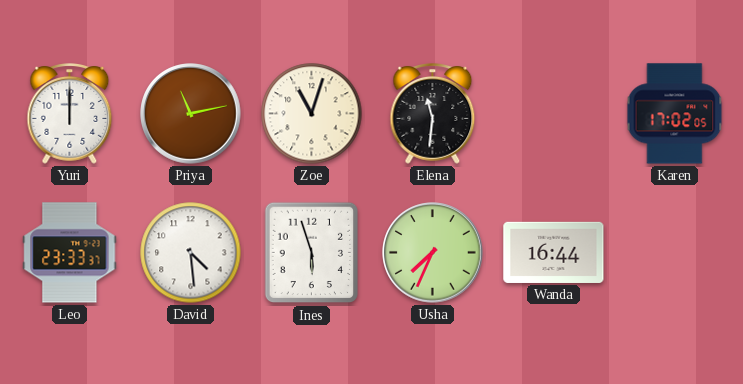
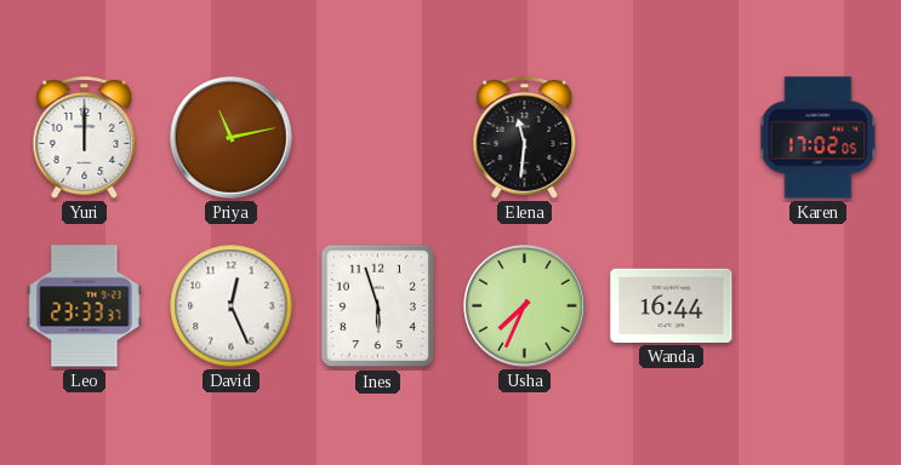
Zoe: 11:03 -> none
David: 4:29 -> 12:26
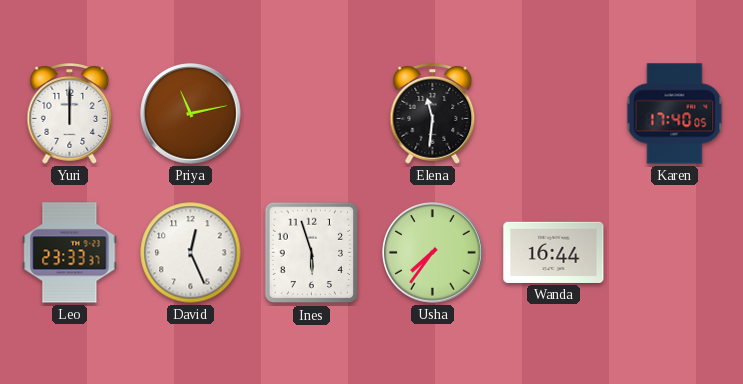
Karen: 17:02 -> 17:40
Usha: 7:34 -> 7:36
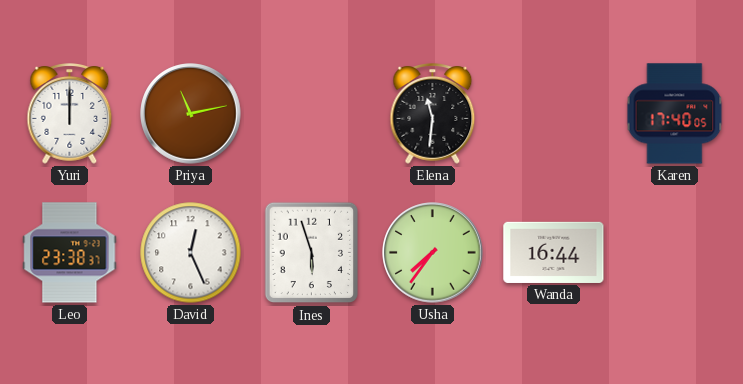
Leo: 23:33 -> 23:38
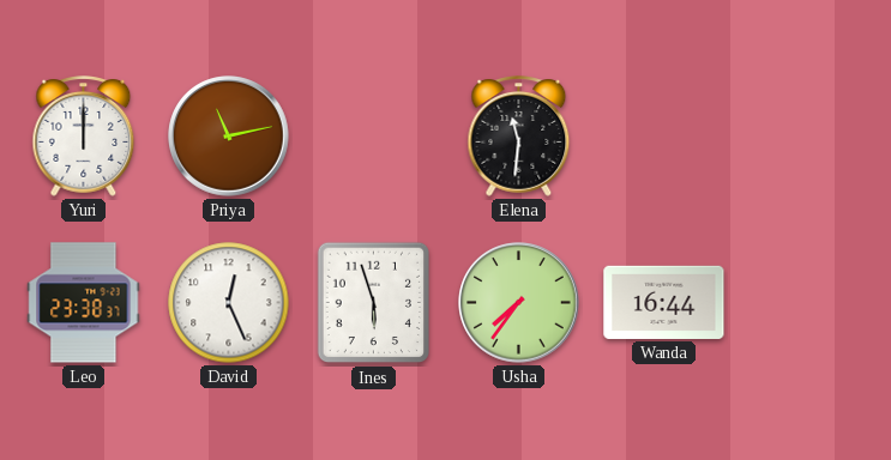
Karen: 17:40 -> none
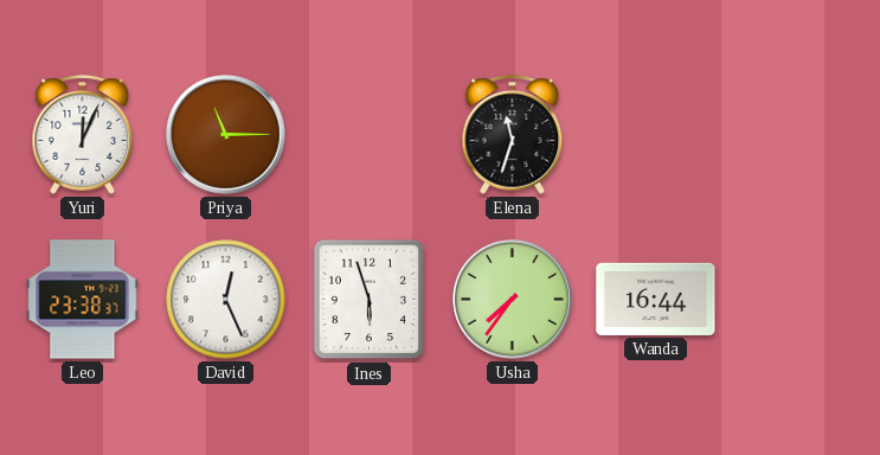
Yuri: 12:00 -> 12:04
Priya: 11:13 -> 11:15
Elena: 11:31 -> 11:33
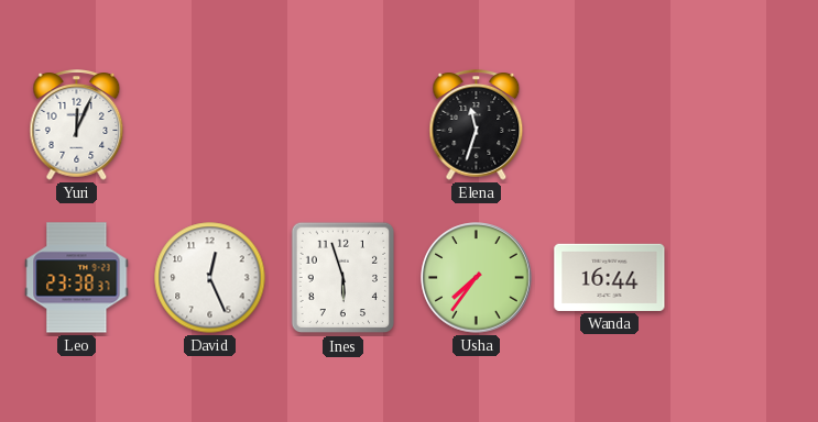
Priya: 11:15 -> none
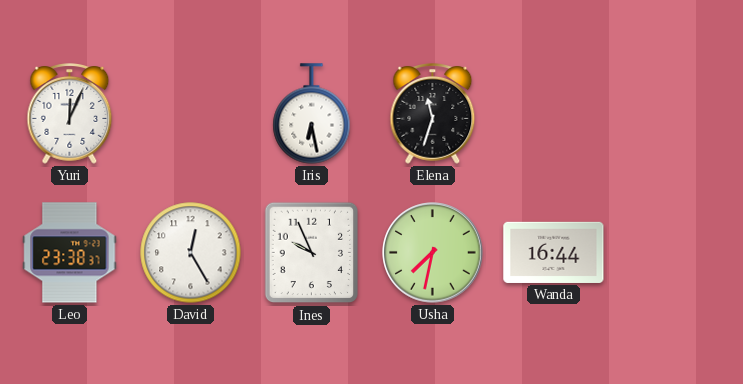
Iris: none -> 6:28
David: 12:26 -> 12:25
Ines: 5:57 -> 9:56
Usha: 7:36 -> 7:32
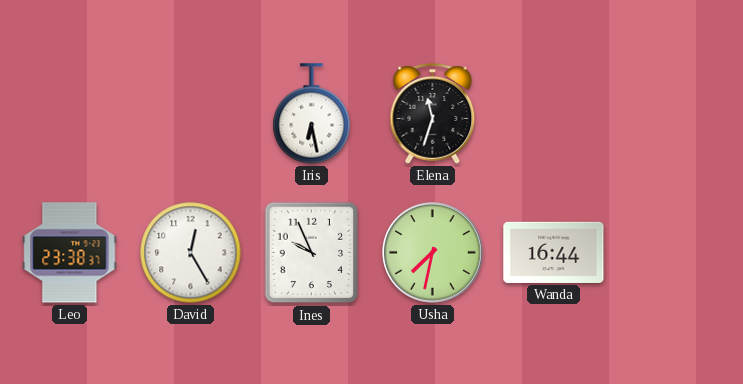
Yuri: 12:04 -> none
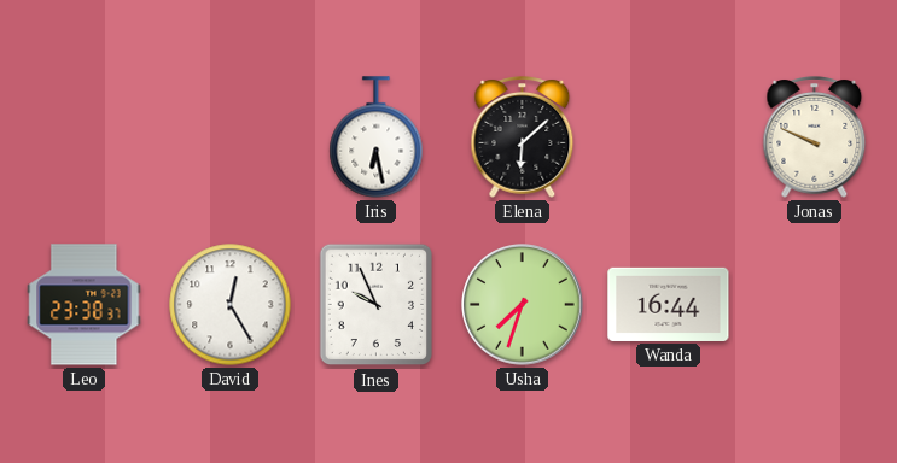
Elena: 11:33 -> 6:08
Jonas: none -> 9:49
Usha: 7:32 -> 7:33
